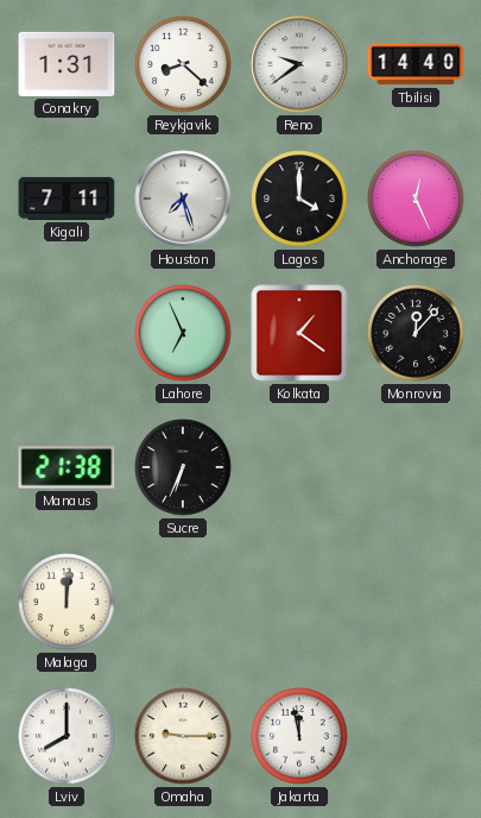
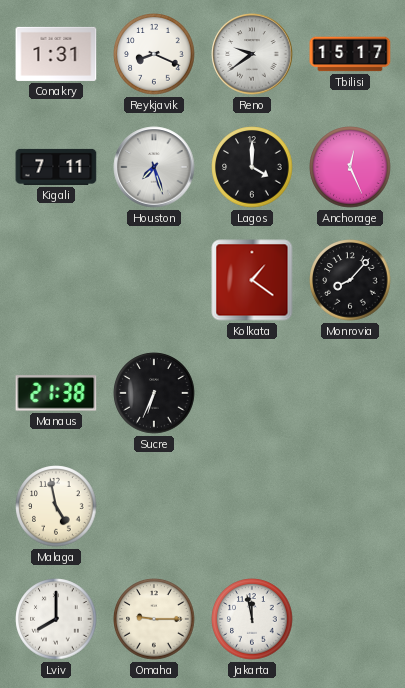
Reykjavik: 8:22 -> 8:19
Tbilisi: 14:40 -> 15:17
Lahore: 6:56 -> none
Monrovia: 12:07 -> 8:07
Malaga: 12:01 -> 4:58
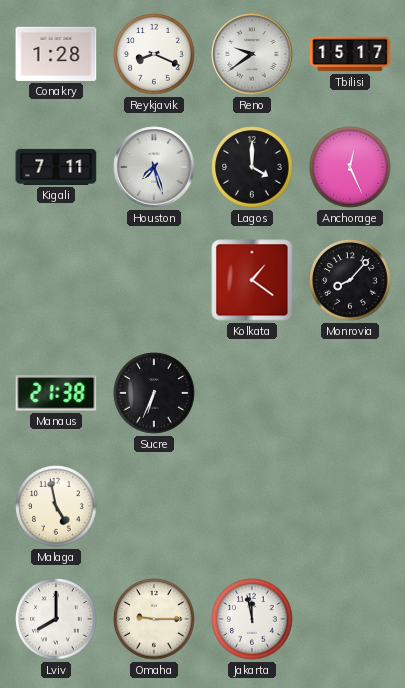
Conakry: 1:31 -> 1:28
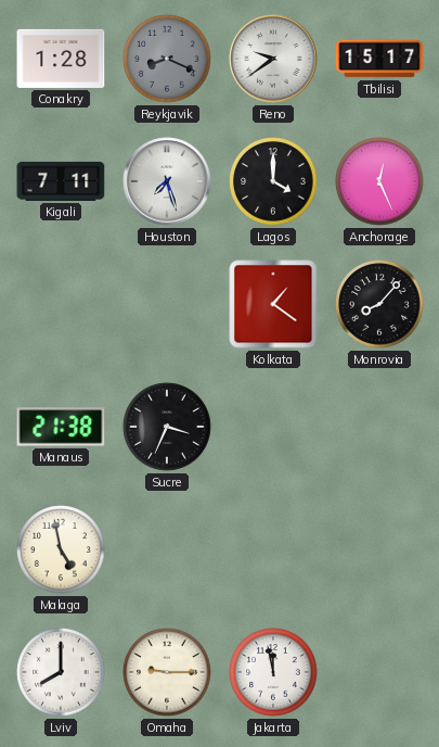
Reykjavik dial: white -> grey
Sucre: 6:34 -> 3:34
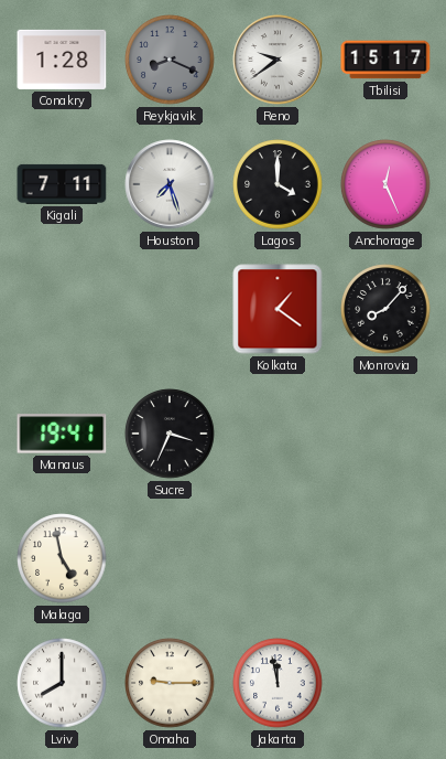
Manaus: 21:38 -> 19:41
